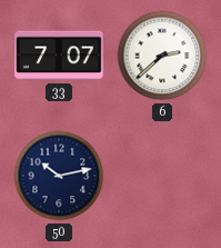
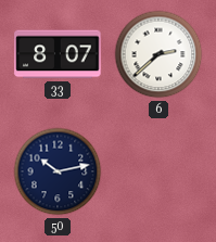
33: 7:07 -> 8:07
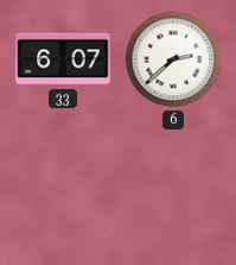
33: 8:07 -> 6:07
50: 10:13 -> none
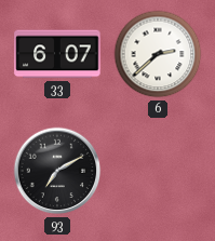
93: none -> 7:10
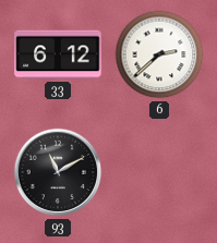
33: 6:07 -> 6:12
93: 7:10 -> 11:10
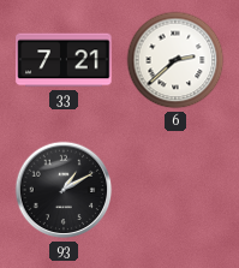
33: 6:12 -> 7:21
93: 11:10 -> 1:10
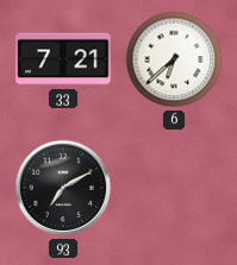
6: 2:38 -> 6:38
93: 1:10 -> 7:10
